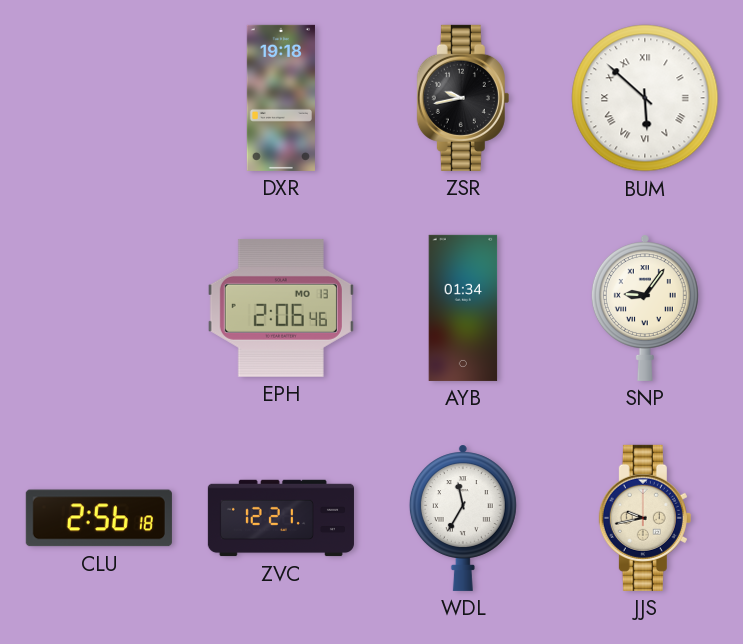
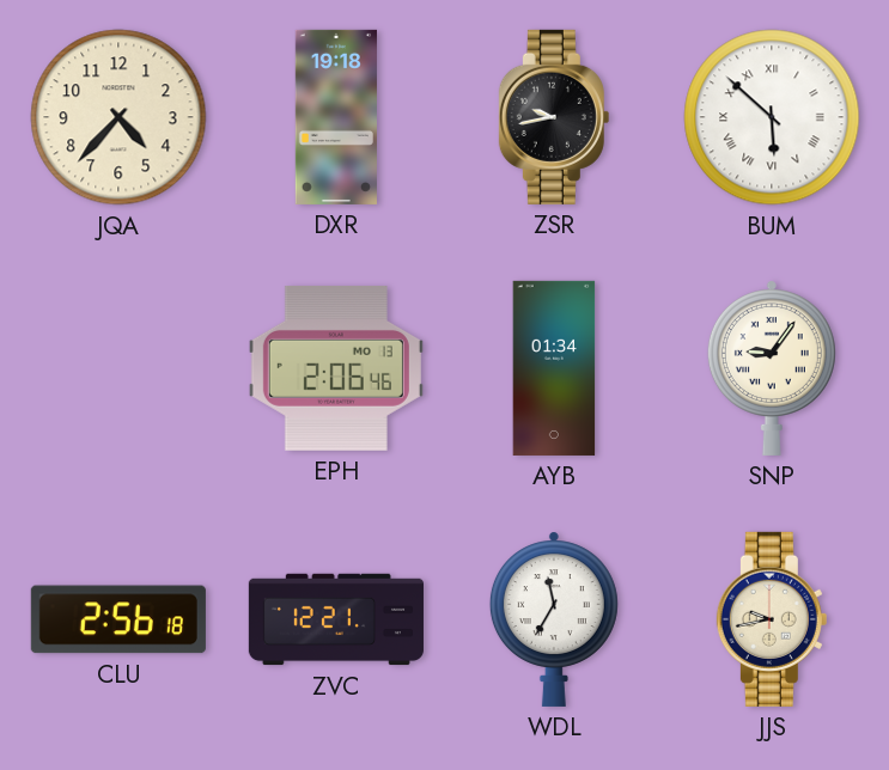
JQA: none -> 4:37
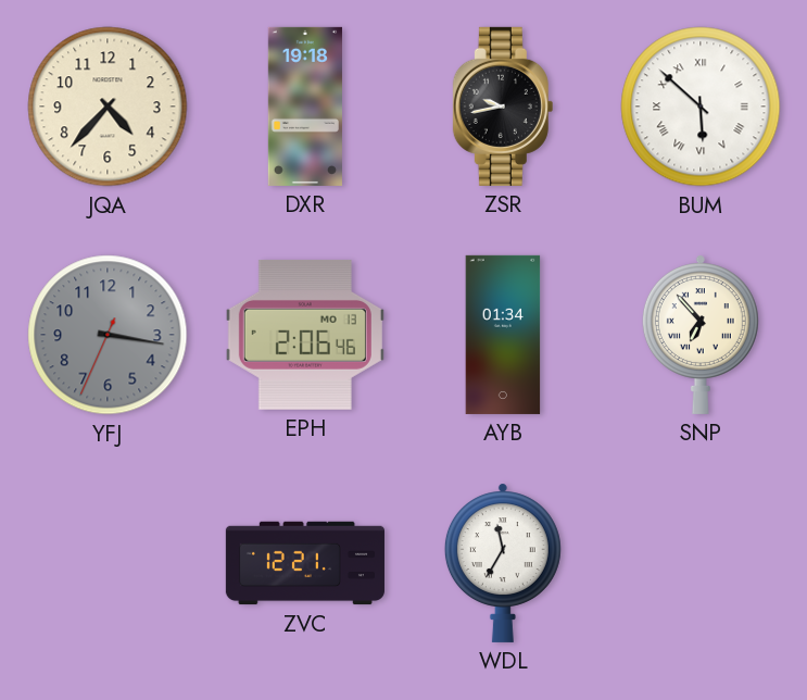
YFJ: none -> 3:16
SNP: 9:06 -> 6:53
CLU: 2:56 -> none
JJS: 9:43 -> none
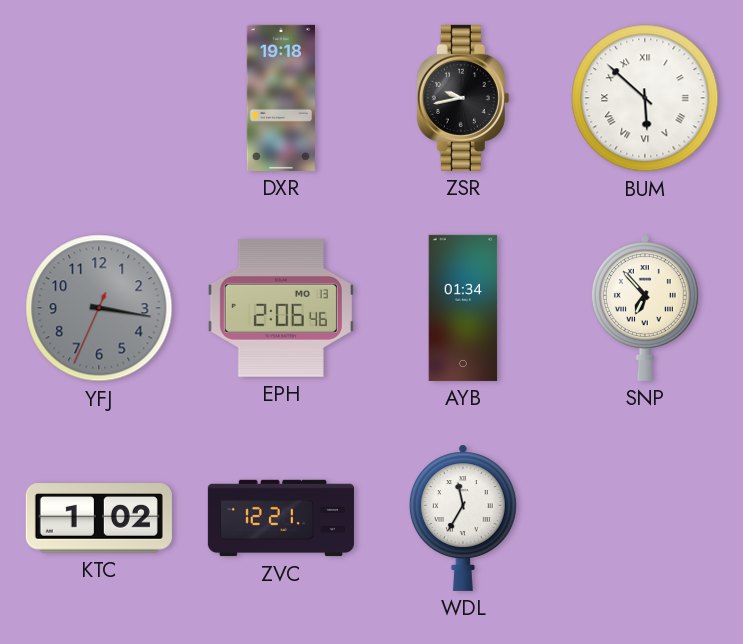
JQA: 4:37 -> none
KTC: none -> 1:02
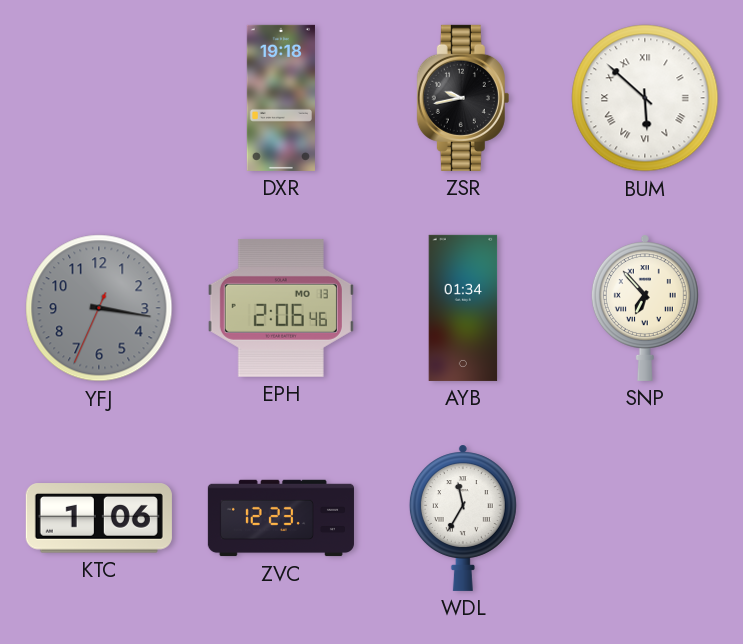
KTC: 1:02 -> 1:06
ZVC: 12:21 -> 12:23
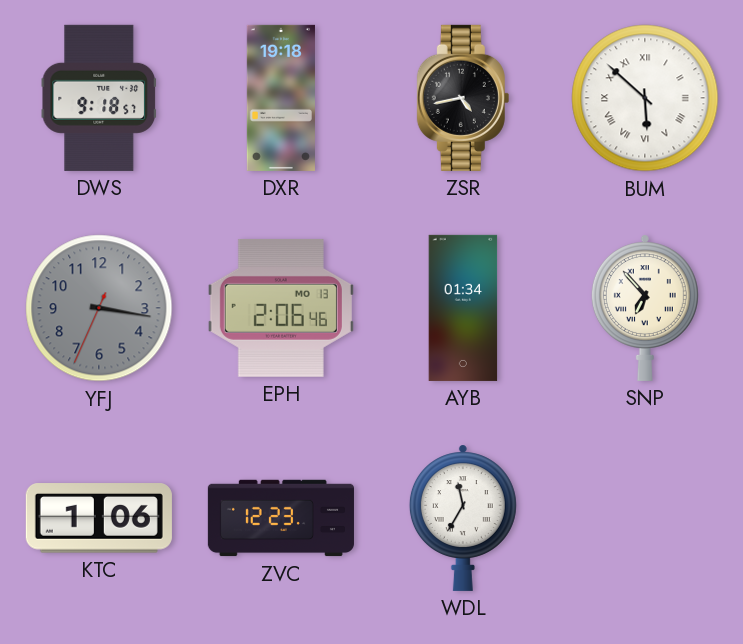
DWS: none -> 9:18
ZSR: 9:43 -> 4:43
